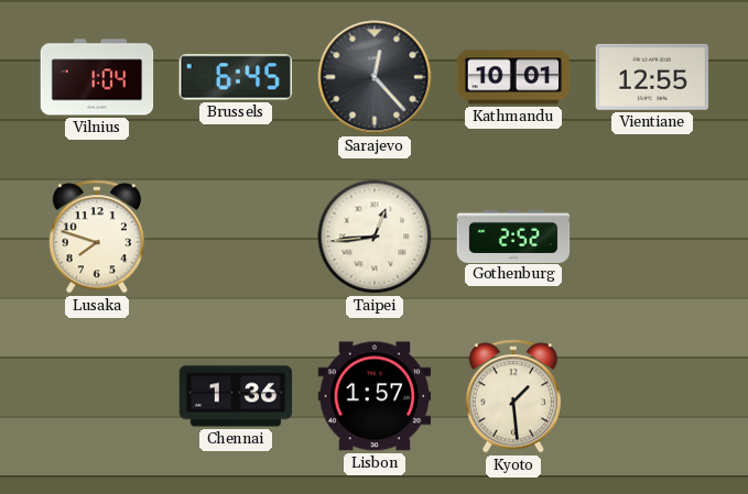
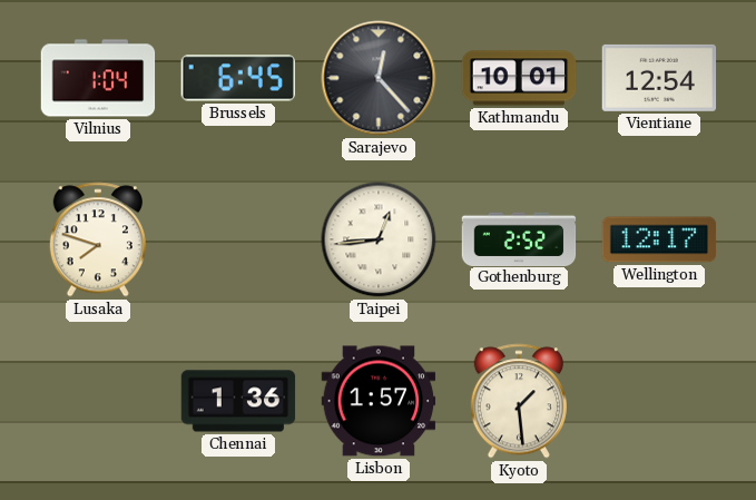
Vientiane: 12:55 -> 12:54
Wellington: none -> 12:17
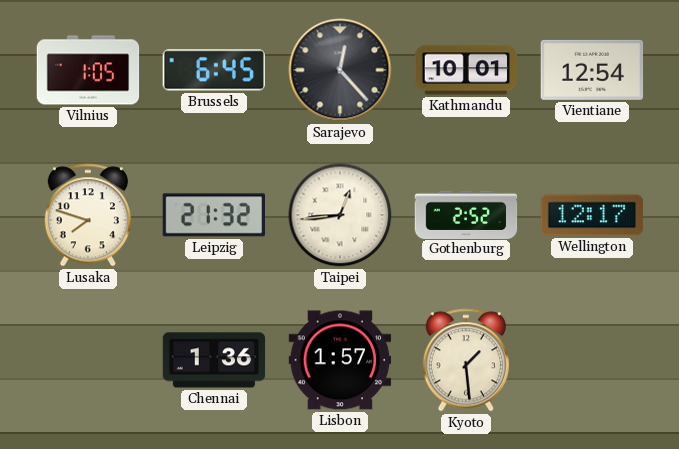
Vilnius: 1:04 -> 1:05
Leipzig: none -> 21:32
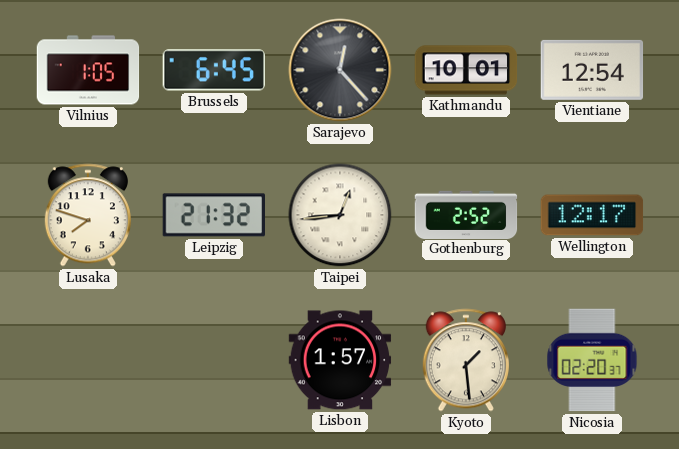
Chennai: 1:36 -> none
Nicosia: none -> 02:20
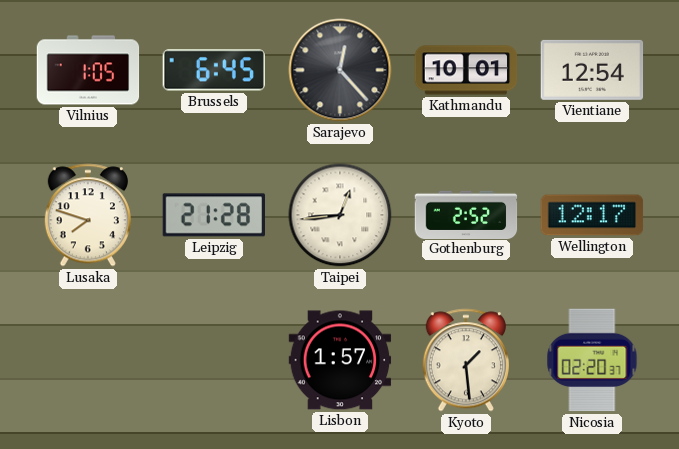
Leipzig: 21:32 -> 21:28
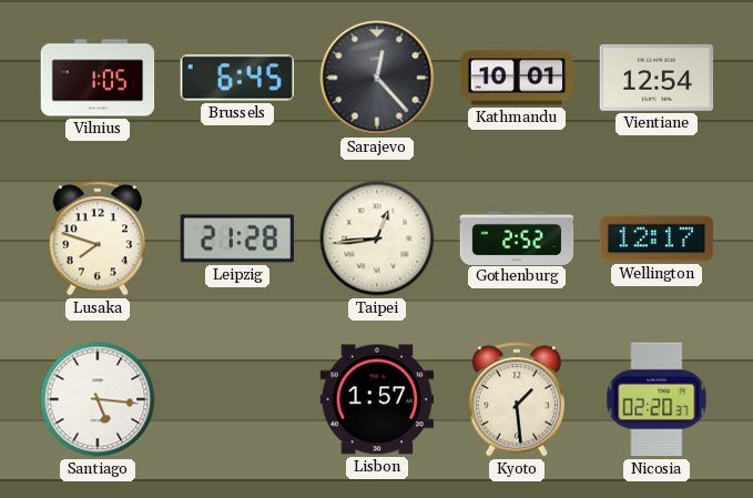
Santiago: none -> 5:16
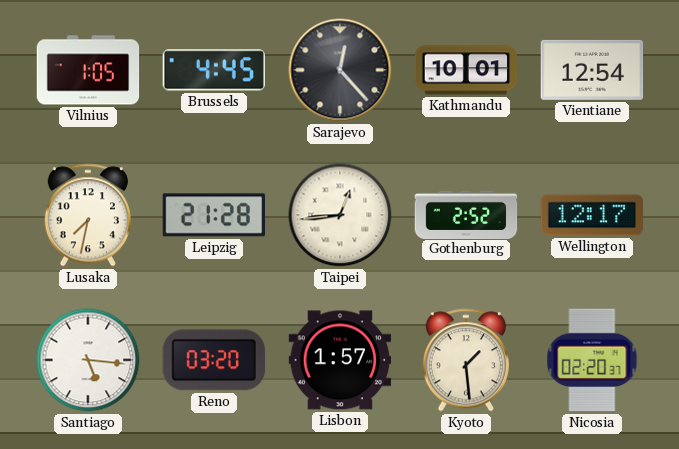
Brussels: 6:45 -> 4:45
Lusaka: 7:48 -> 7:32
Reno: none -> 03:20
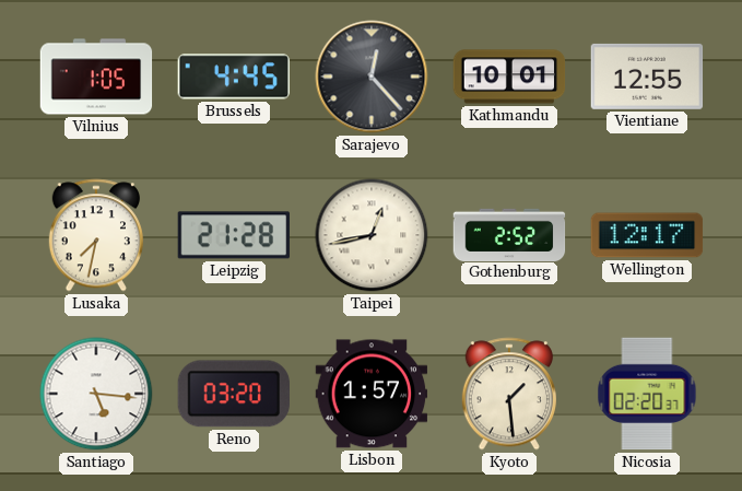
Vientiane: 12:54 -> 12:55
Taipei: 12:44 -> 12:43
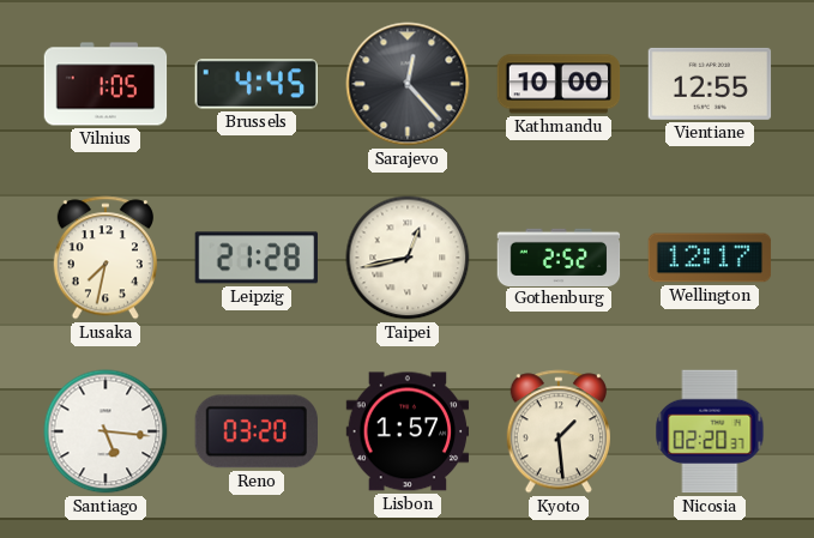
Kathmandu: 10:01 -> 10:00
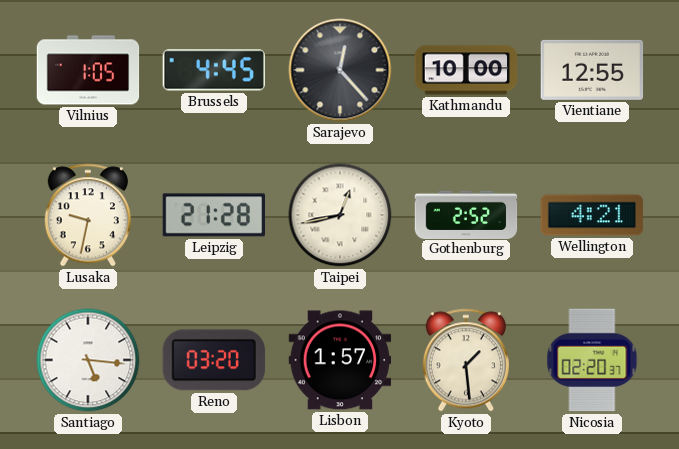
Lusaka: 7:32 -> 9:32
Wellington: 12:17 -> 4:21
